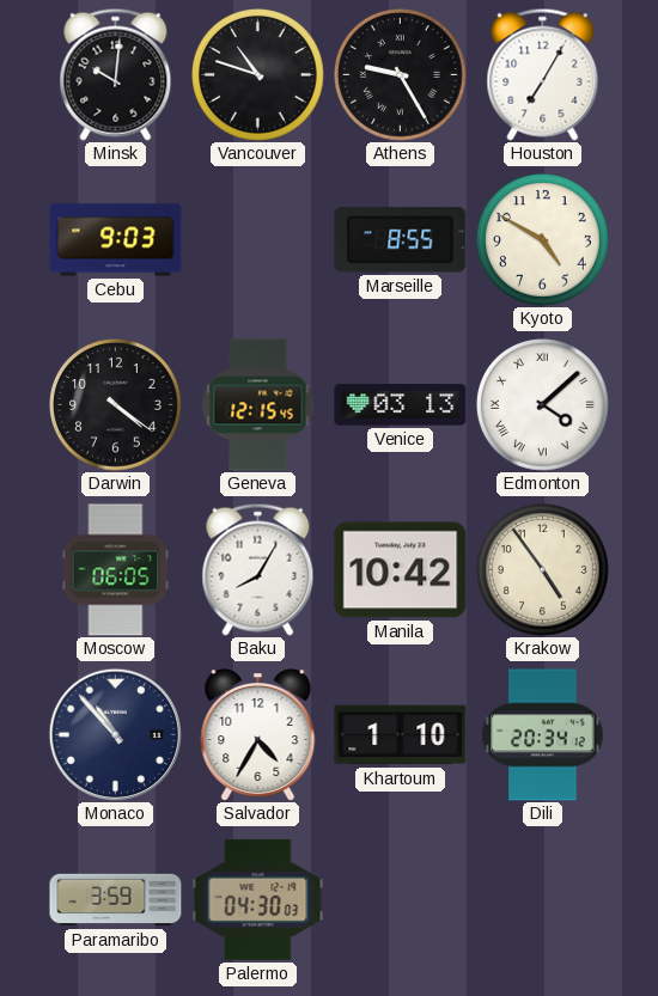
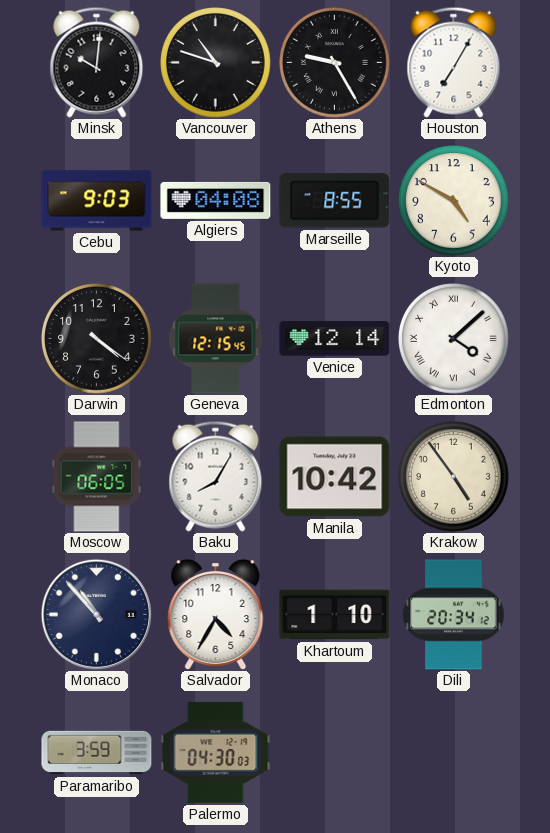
Algiers: none -> 04:08
Venice: 03:13 -> 12:14
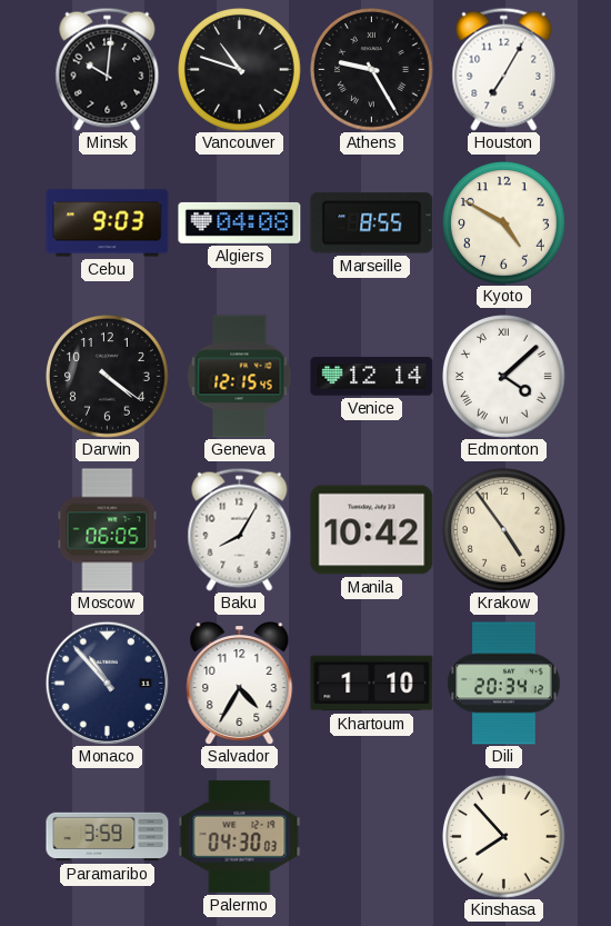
Kinshasa: none -> 7:53
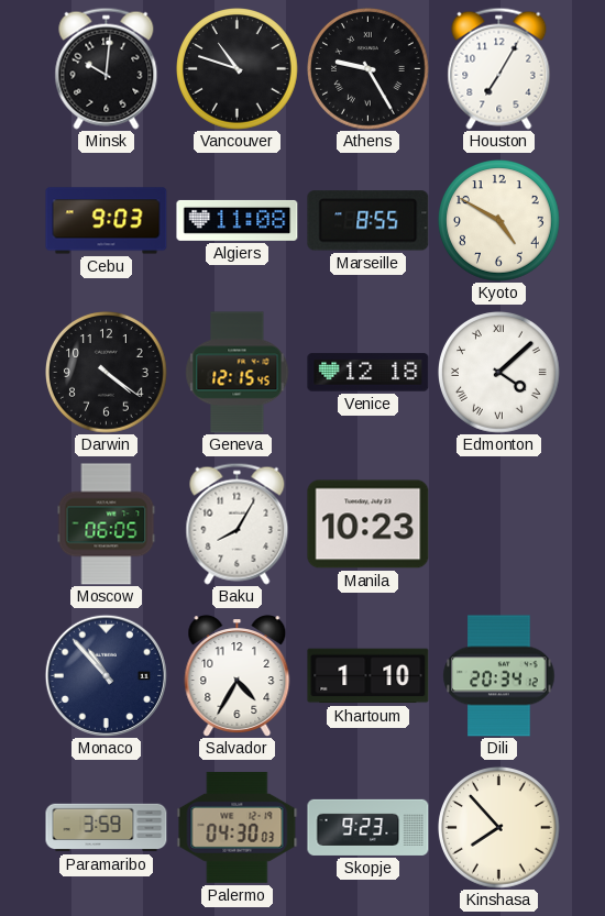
Algiers: 04:08 -> 11:08
Venice: 12:14 -> 12:18
Manila: 10:42 -> 10:23
Krakow: 4:54 -> none
Skopje: none -> 9:23
